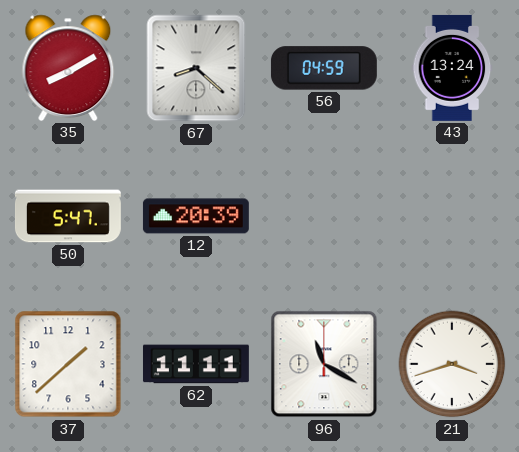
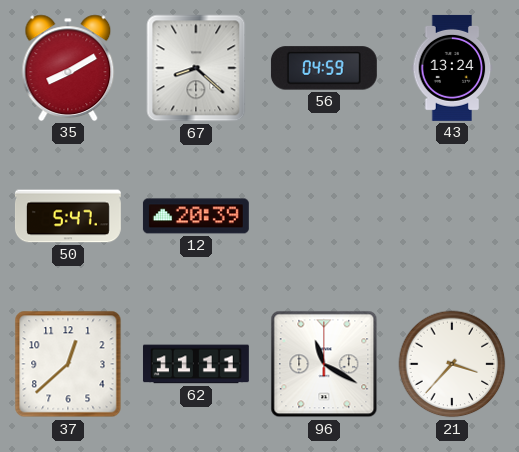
37: 1:38 -> 12:38
21: 3:42 -> 3:37
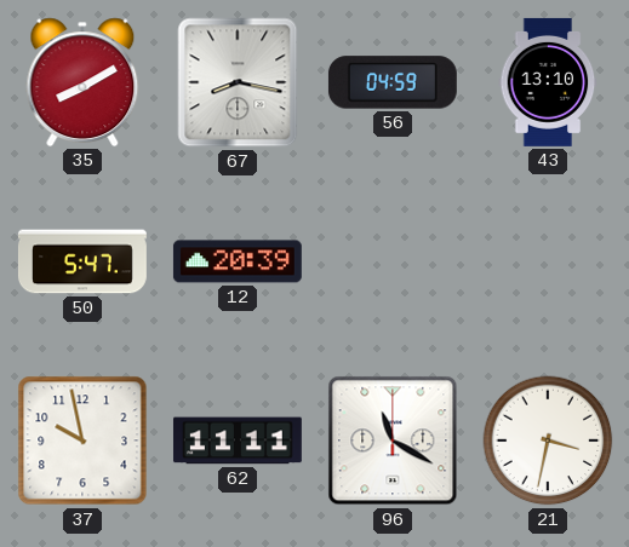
67: 8:22 -> 8:17
43: 13:24 -> 13:10
37: 12:38 -> 9:58
21: 3:37 -> 3:32
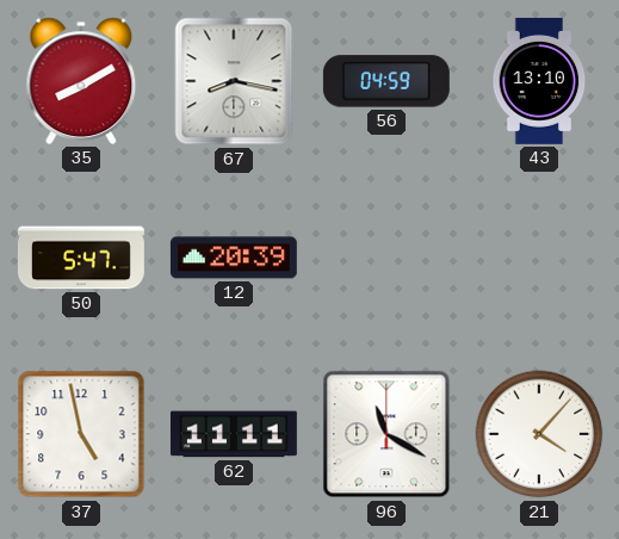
37: 9:58 -> 4:58
21: 3:32 -> 4:07
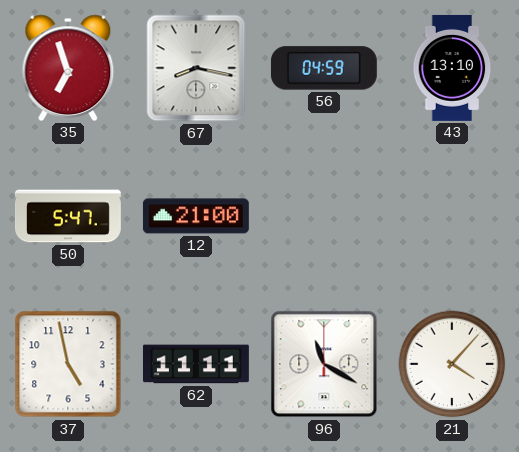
35: 8:10 -> 6:57
12: 20:39 -> 21:00
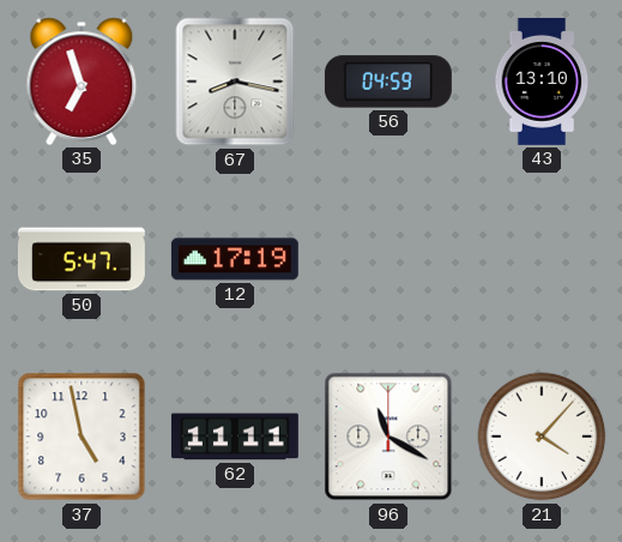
12: 21:00 -> 17:19
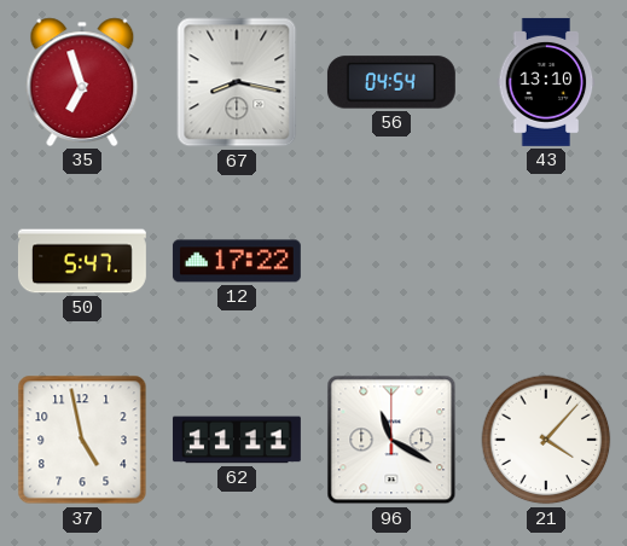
56: 04:59 -> 04:54
12: 17:19 -> 17:22
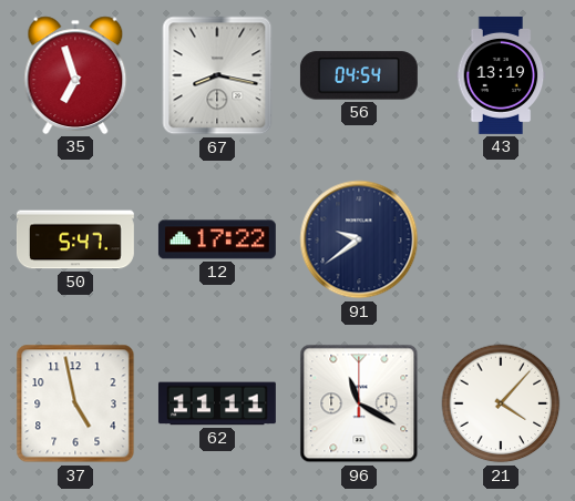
43: 13:10 -> 13:19
91: none -> 9:39
